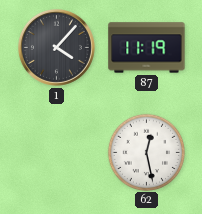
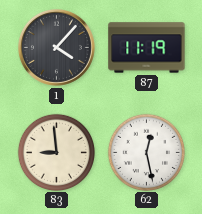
83: none -> 8:59
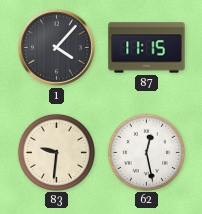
87: 11:19 -> 11:15
83: 8:59 -> 9:31
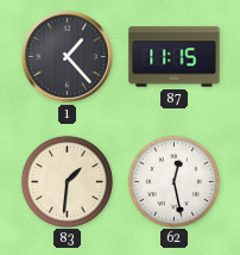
1: 4:07 -> 1:23
83: 9:31 -> 1:31
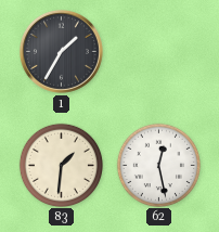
1: 1:23 -> 1:35
87: 11:15 -> none
